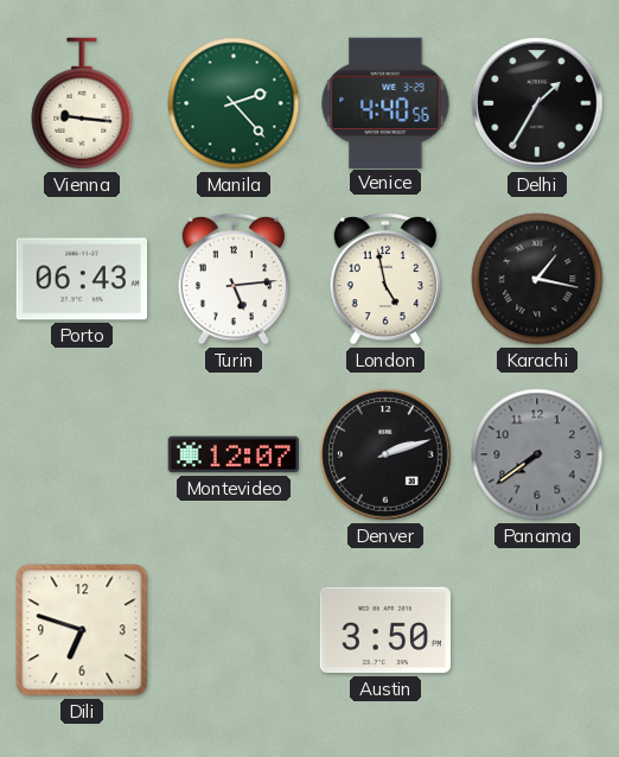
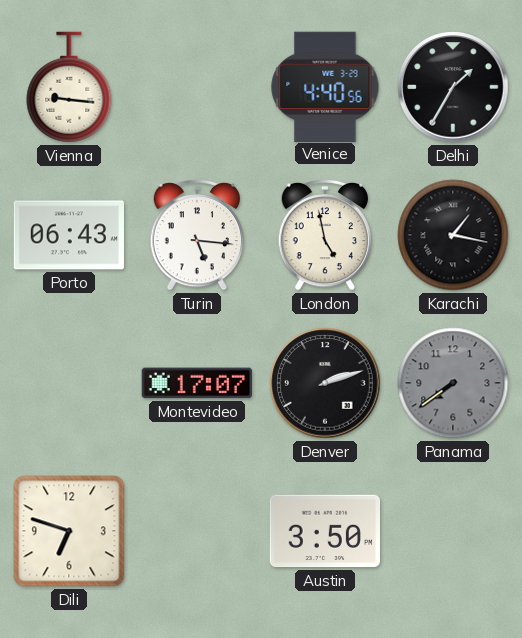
Manila: 2:23 -> none
Turin: 5:14 -> 5:16
Montevideo: 12:07 -> 17:07
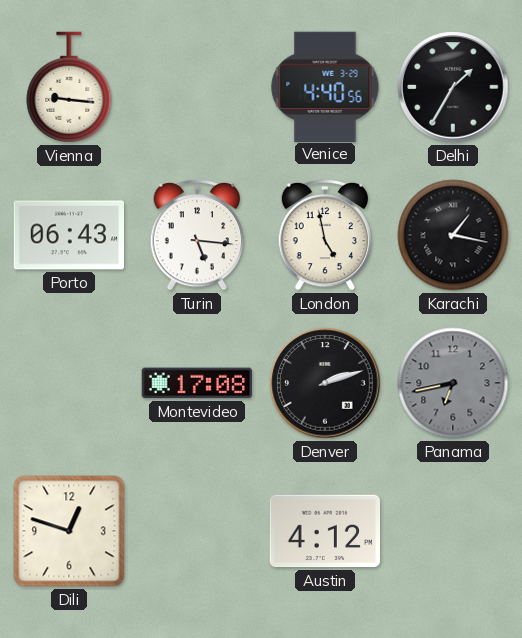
Montevideo: 17:07 -> 17:08
Panama: 7:39 -> 6:43
Dili: 6:48 -> 12:48
Austin: 3:50 -> 4:12
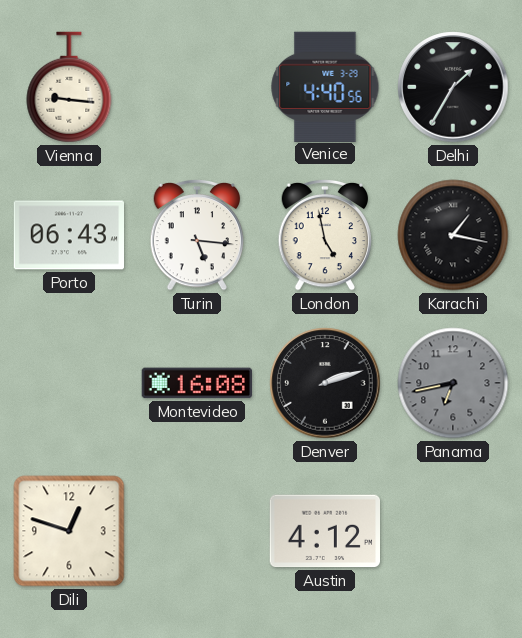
Montevideo: 17:08 -> 16:08
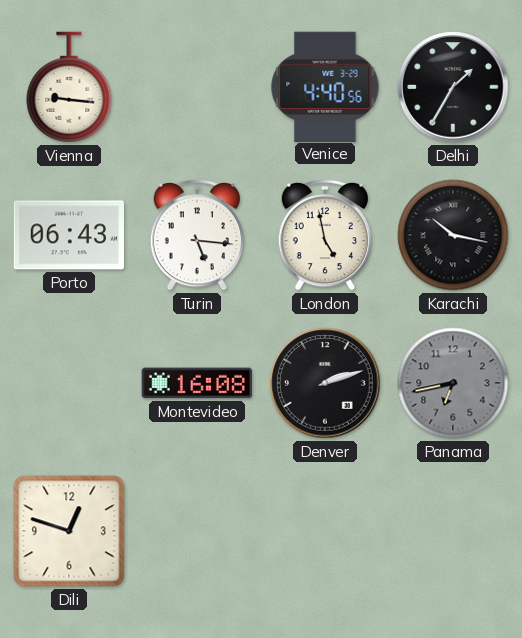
Karachi: 1:17 -> 10:17
Austin: 4:12 -> none
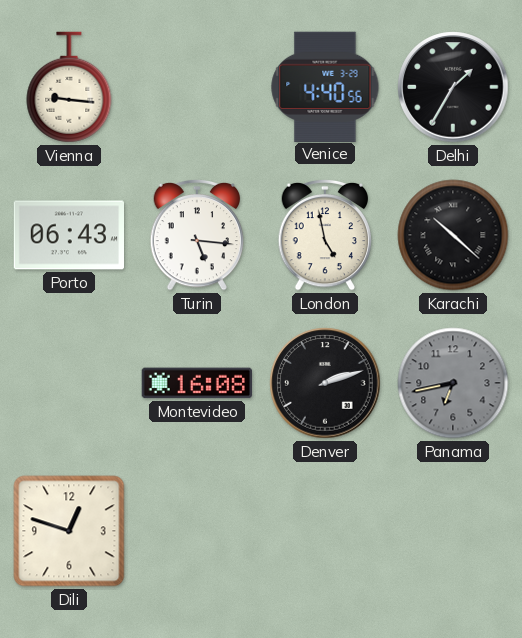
Karachi: 10:17 -> 10:22
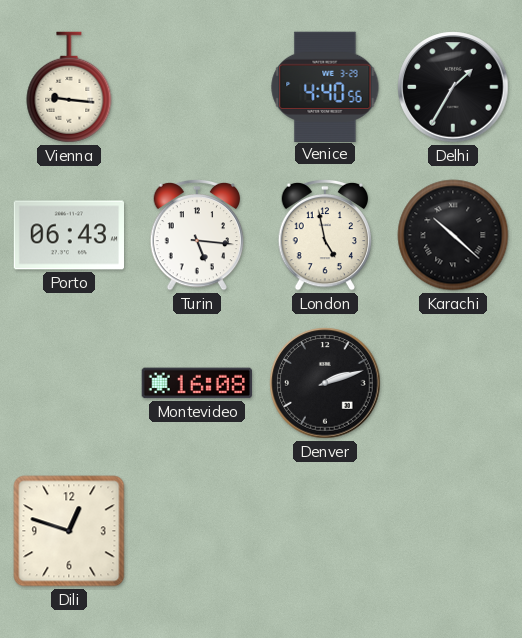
Panama: 6:43 -> none
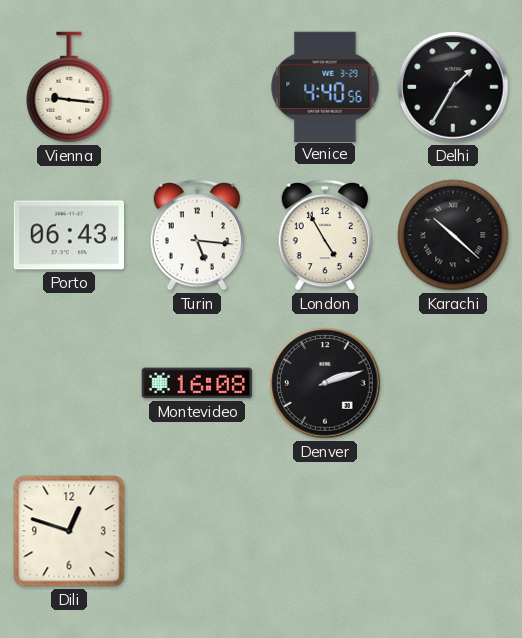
London: 4:58 -> 4:55
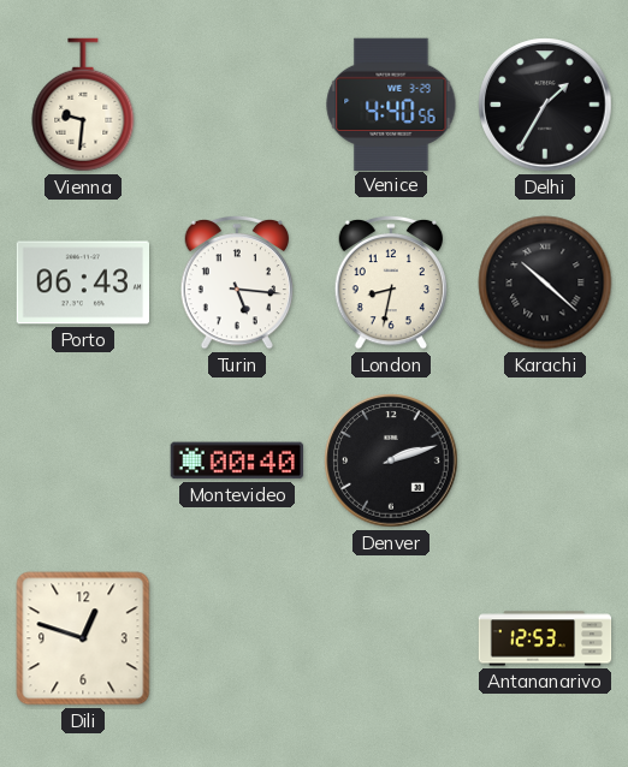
Vienna: 9:16 -> 9:31
London: 4:55 -> 8:32
Montevideo: 16:08 -> 00:40
Antananarivo: none -> 12:53
